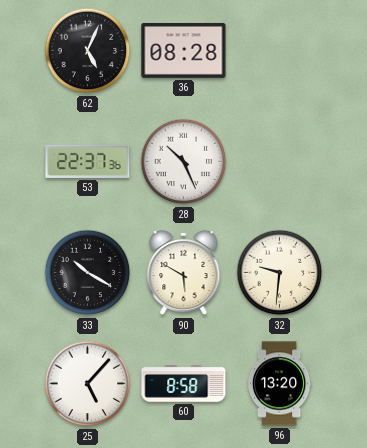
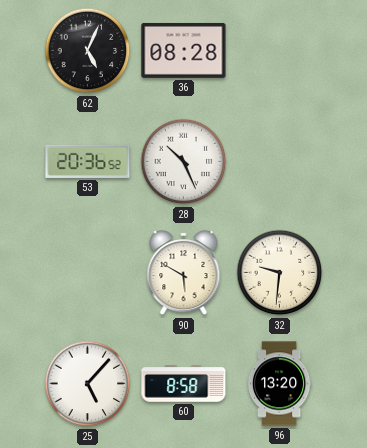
53: 22:37 -> 20:36
33: 10:20 -> none
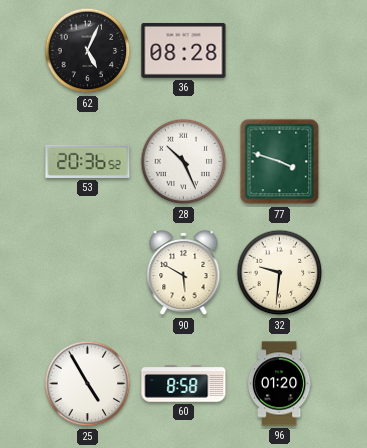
77: none -> 3:48
25: 5:07 -> 4:55
96: 13:20 -> 01:20
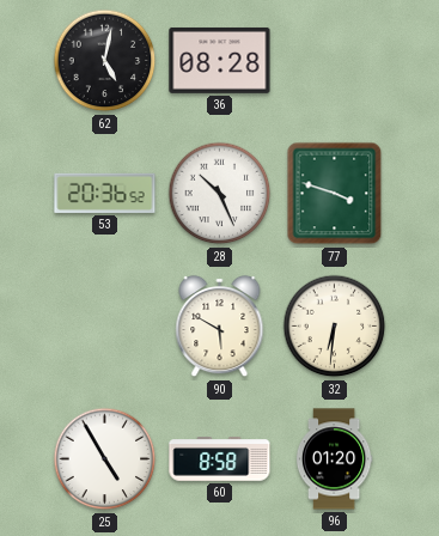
62: 5:04 -> 5:02
32: 9:31 -> 6:31
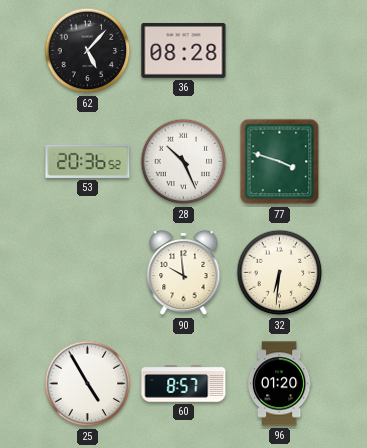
62: 5:02 -> 5:07
90: 5:50 -> 9:59
60: 8:58 -> 8:57
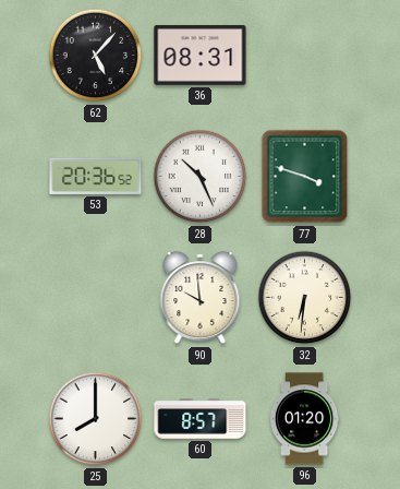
36: 08:28 -> 08:31
25: 4:55 -> 8:00
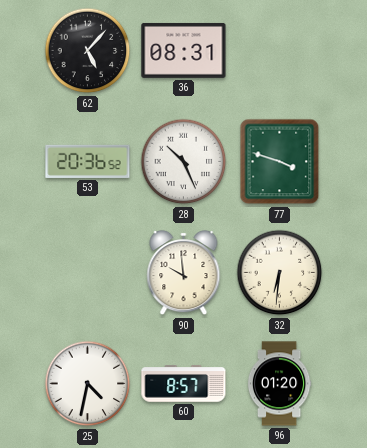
25: 8:00 -> 4:32
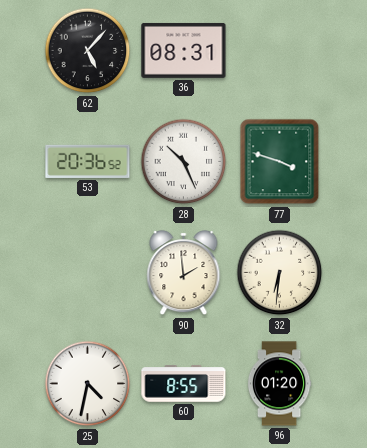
90: 9:59 -> 1:59
60: 8:57 -> 8:55
